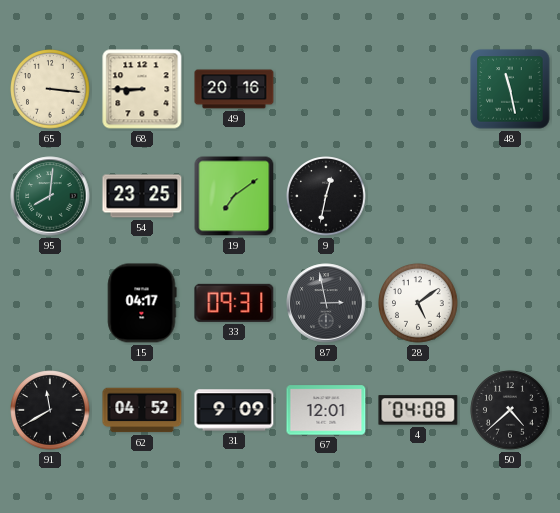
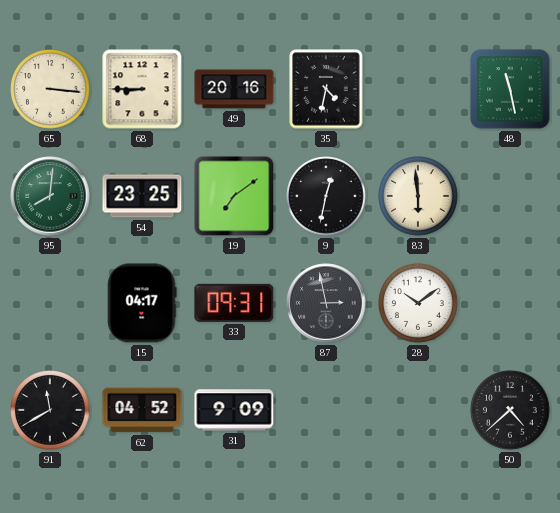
35: none -> 4:32
83: none -> 5:59
28: 5:09 -> 10:09
67: 12:01 -> none
4: 04:08 -> none
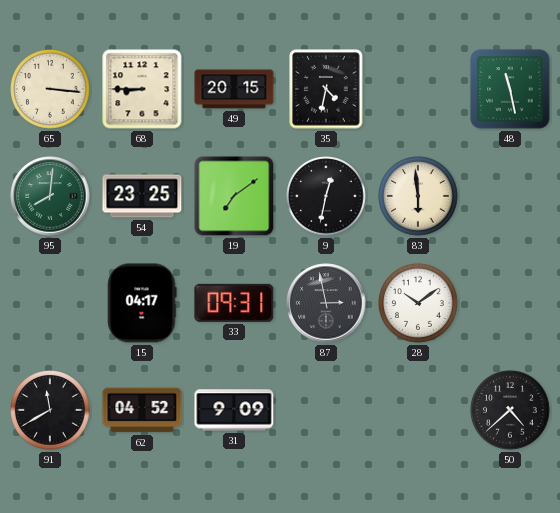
49: 20:16 -> 20:15
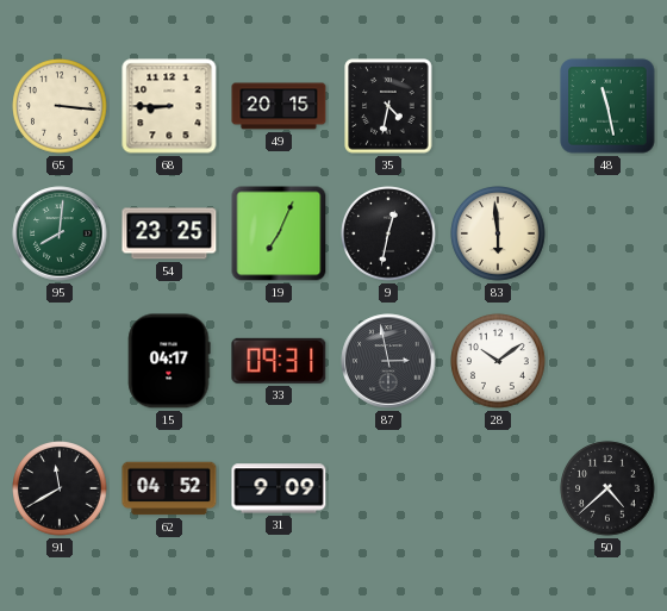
19: 7:09 -> 7:04
